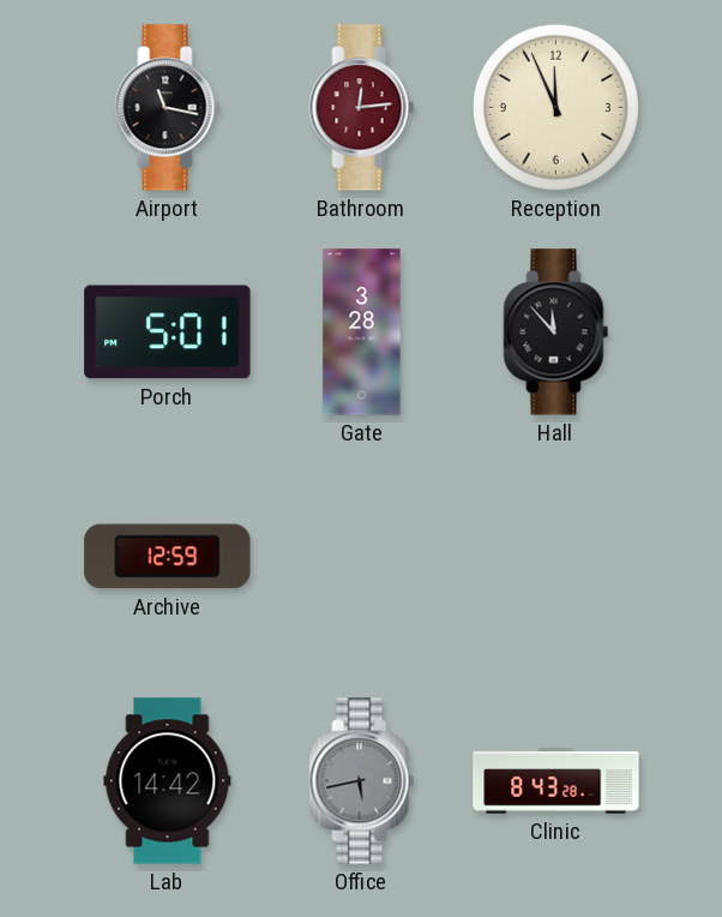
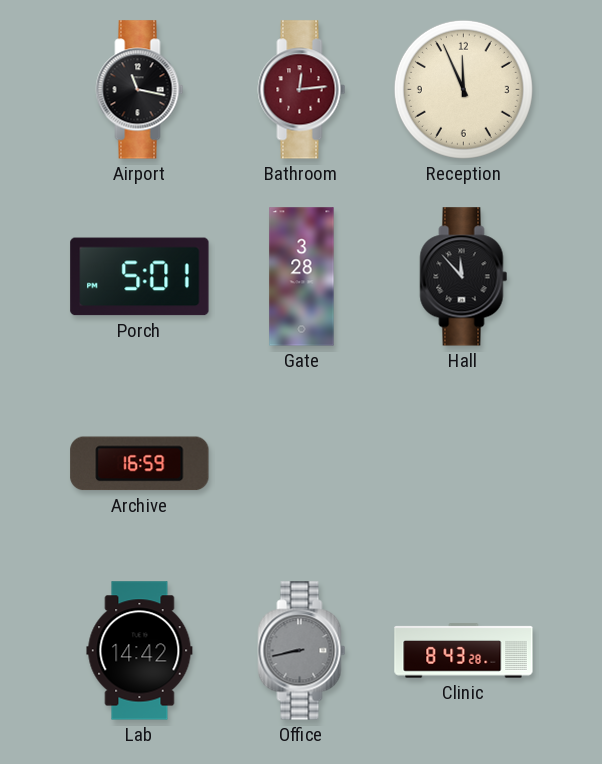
Archive: 12:59 -> 16:59
Office: 5:43 -> 8:43
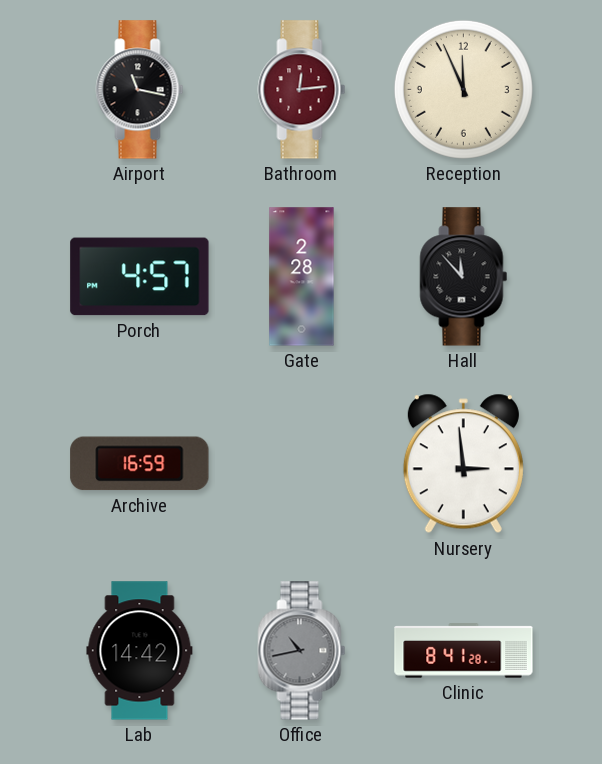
Porch: 5:01 -> 4:57
Gate: 3:28 -> 2:28
Nursery: none -> 2:59
Office: 8:43 -> 10:43
Clinic: 8:43 -> 8:41
